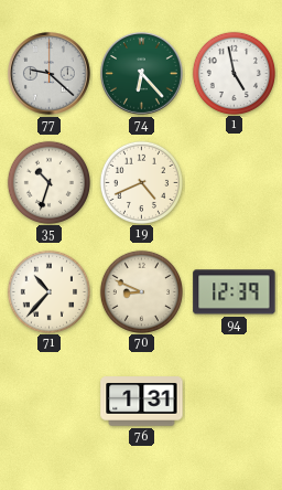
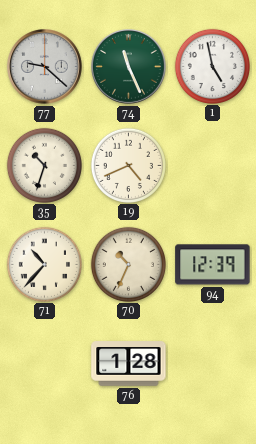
74: 6:23 -> 11:26
70: 8:49 -> 10:34
76: 1:31 -> 1:28
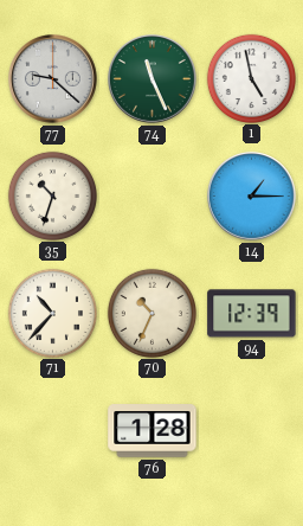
19: 4:41 -> none
14: none -> 1:15
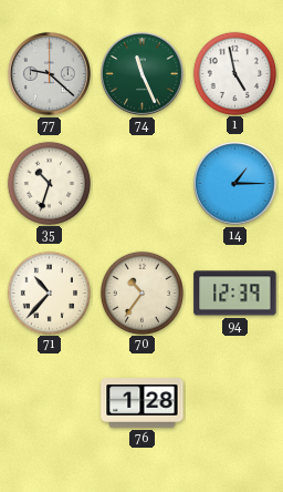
70: 10:34 -> 10:36
